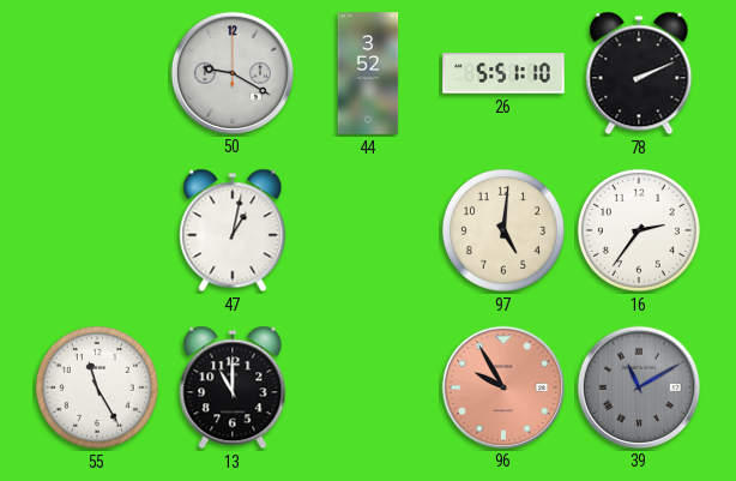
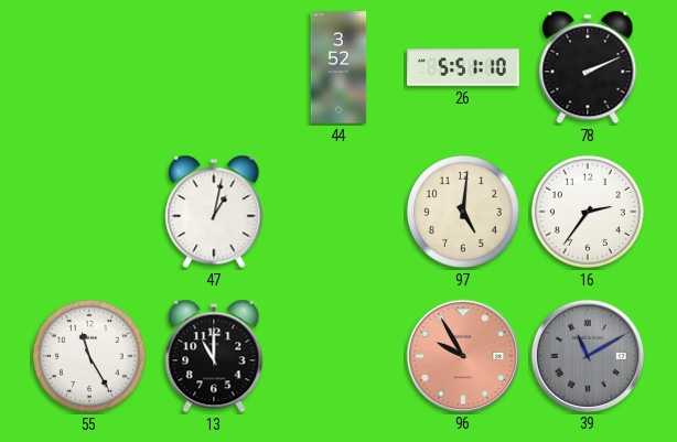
50: 9:20 -> none
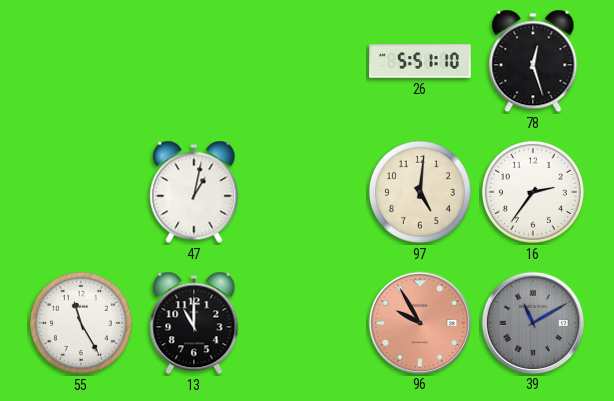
44: 3:52 -> none
78: 2:11 -> 12:27
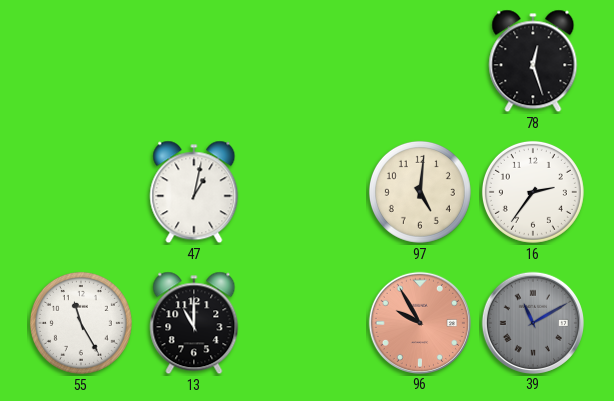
26: 5:51 -> none
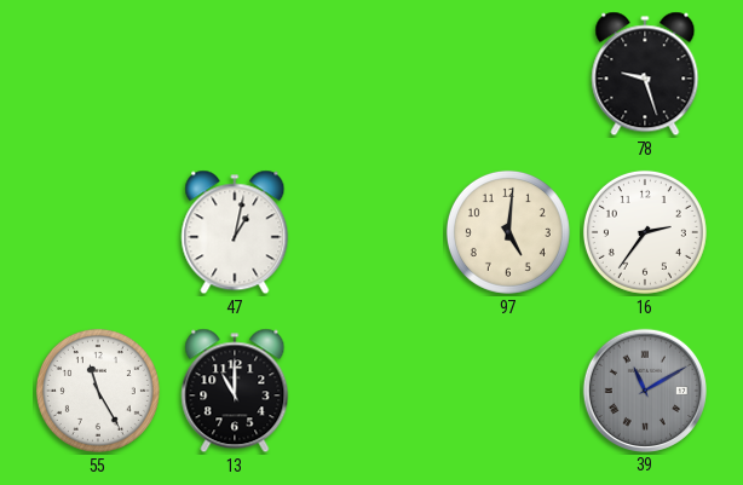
78: 12:27 -> 9:27
96: 9:55 -> none
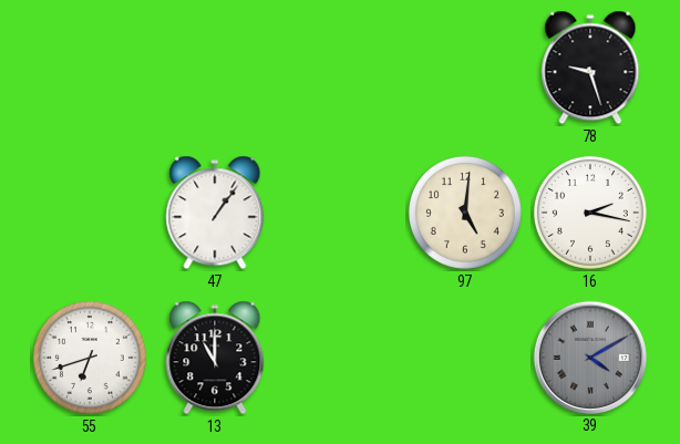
47: 1:02 -> 1:06
16: 2:36 -> 2:17
55: 11:25 -> 6:42
39: 11:10 -> 4:10
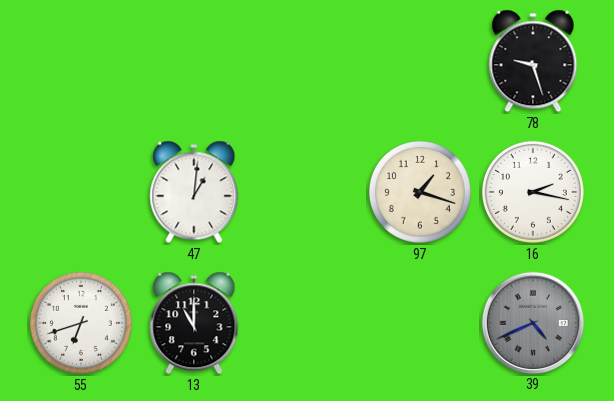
47: 1:06 -> 1:01
97: 5:01 -> 1:18
39: 4:10 -> 4:41
